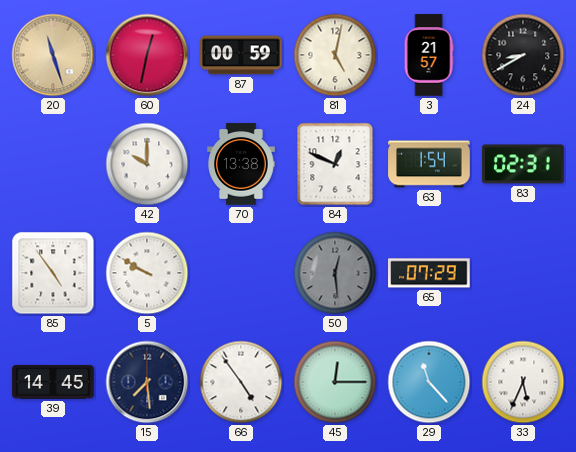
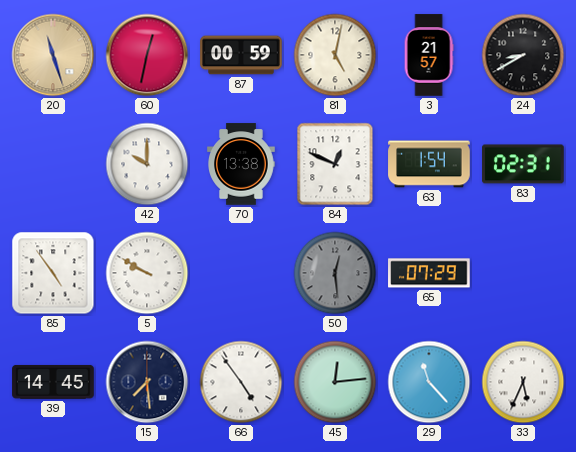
45: 12:15 -> 12:14
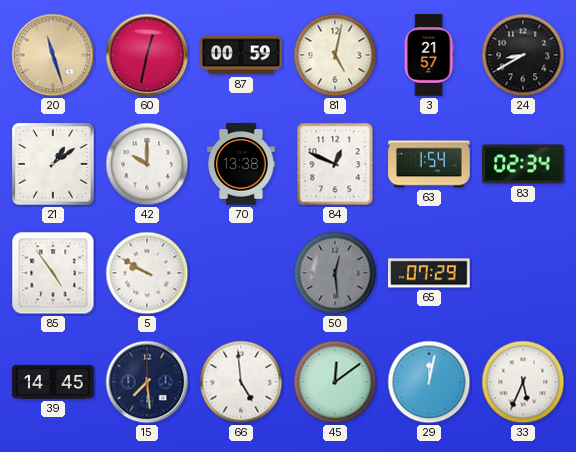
21: none -> 1:09
83: 02:31 -> 02:34
66: 4:54 -> 4:59
45: 12:14 -> 12:09
29: 11:23 -> 12:02
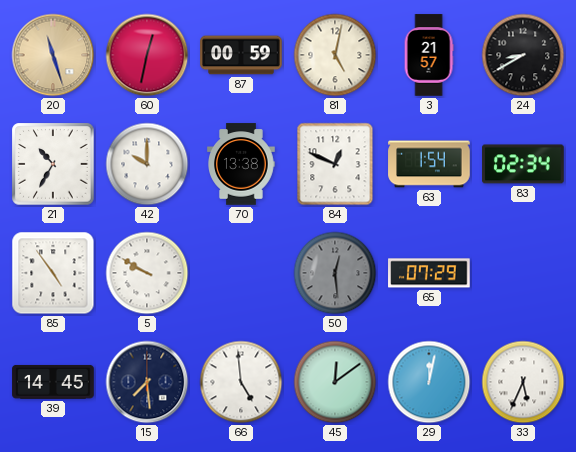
21: 1:09 -> 10:35
